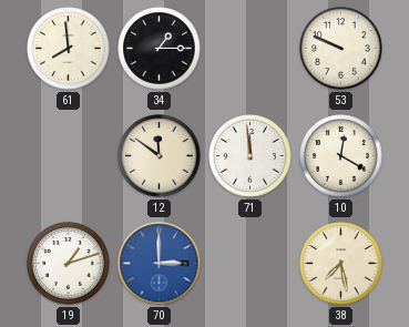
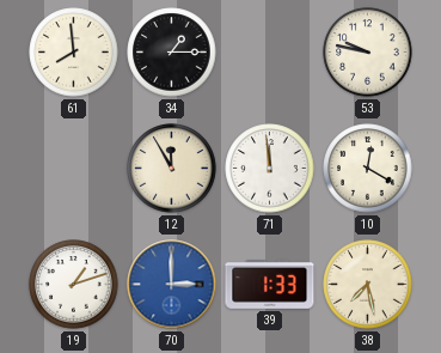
53: 9:49 -> 9:47
12: 11:51 -> 11:55
39: none -> 1:33
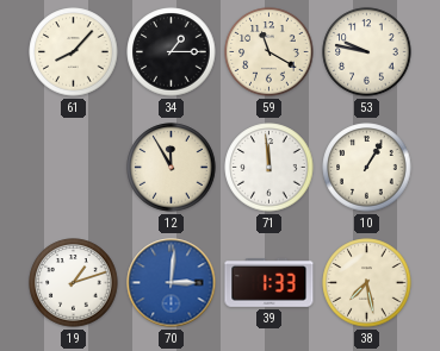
61: 7:59 -> 8:07
59: none -> 11:20
10: 12:20 -> 1:05
70: 3:00 -> 3:01
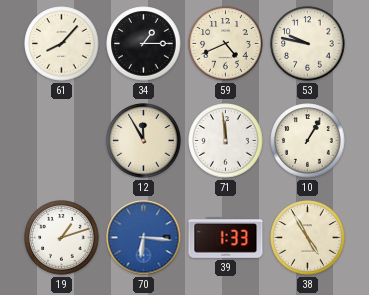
59: 11:20 -> 4:41
70: 3:01 -> 6:16
38: 7:28 -> 4:55
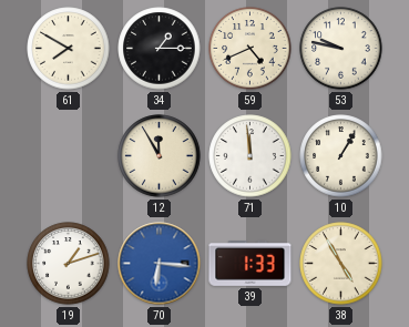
61: 8:07 -> 7:50
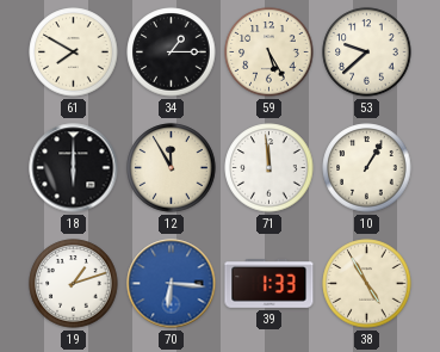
59: 4:41 -> 5:25
53: 9:47 -> 9:38
18: none -> 6:00
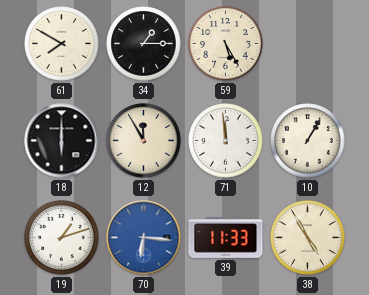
53: 9:38 -> none
39: 1:33 -> 11:33
